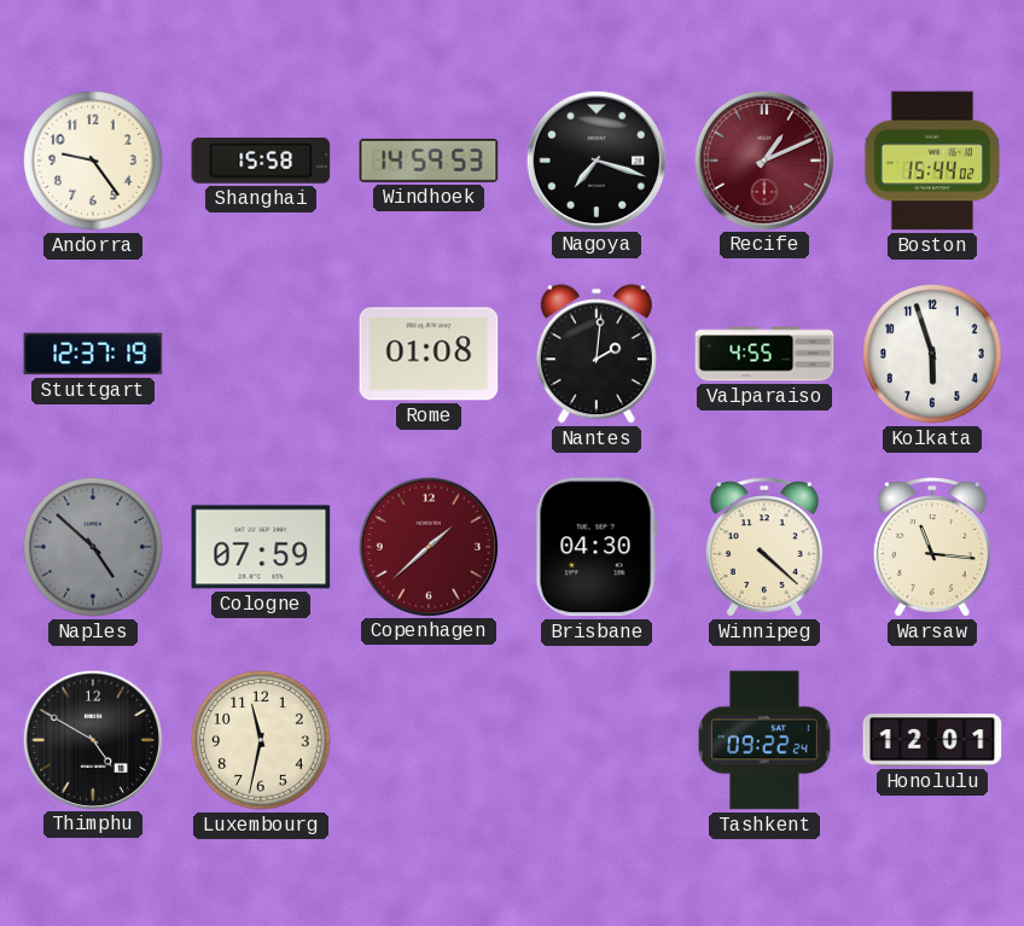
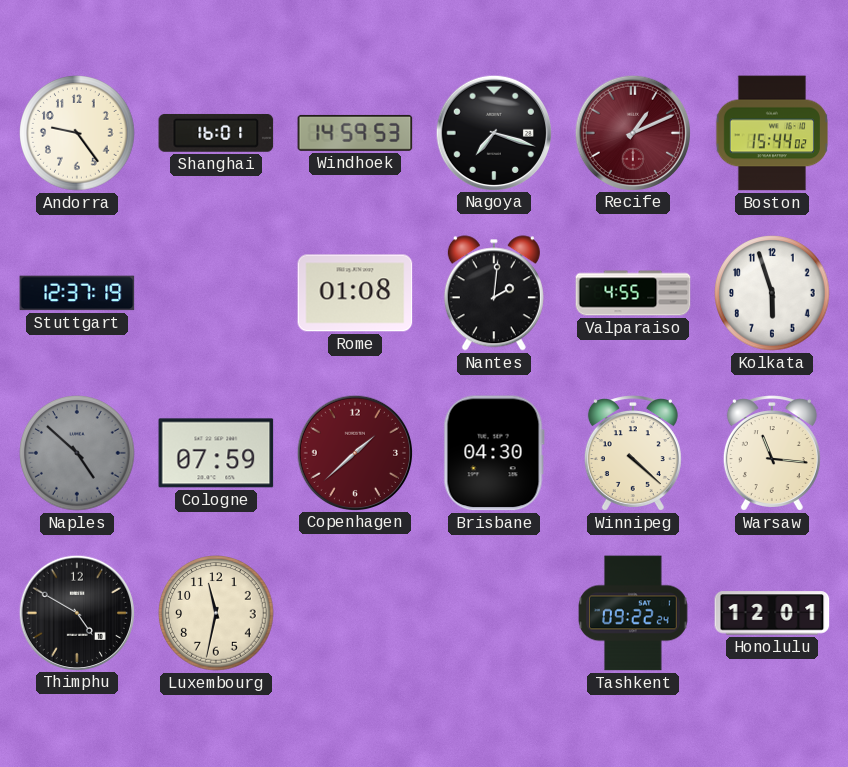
Shanghai: 15:58 -> 16:01
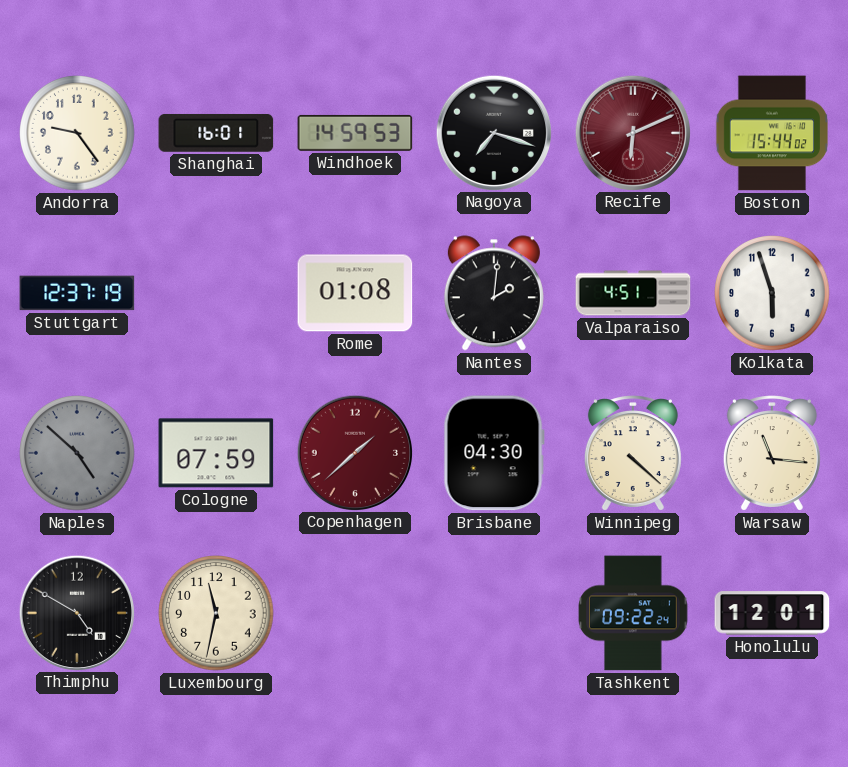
Recife: 1:11 -> 6:11
Valparaiso: 4:55 -> 4:51
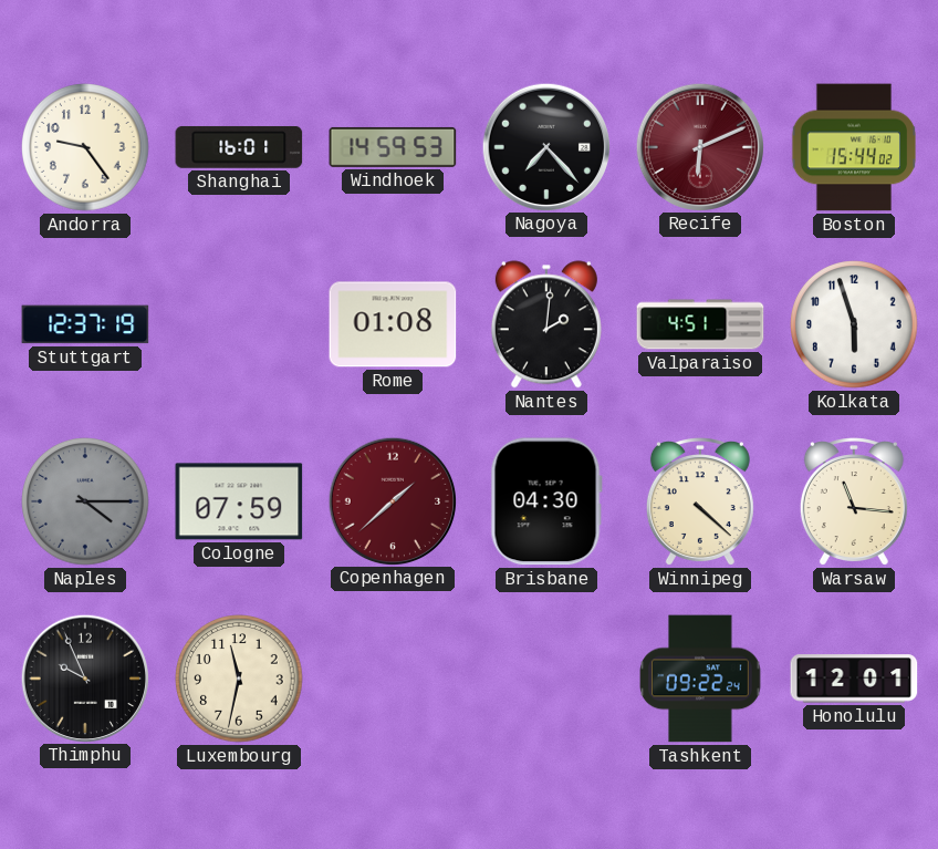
Nagoya: 7:18 -> 7:23
Naples: 4:52 -> 4:15
Thimphu: 4:50 -> 9:56
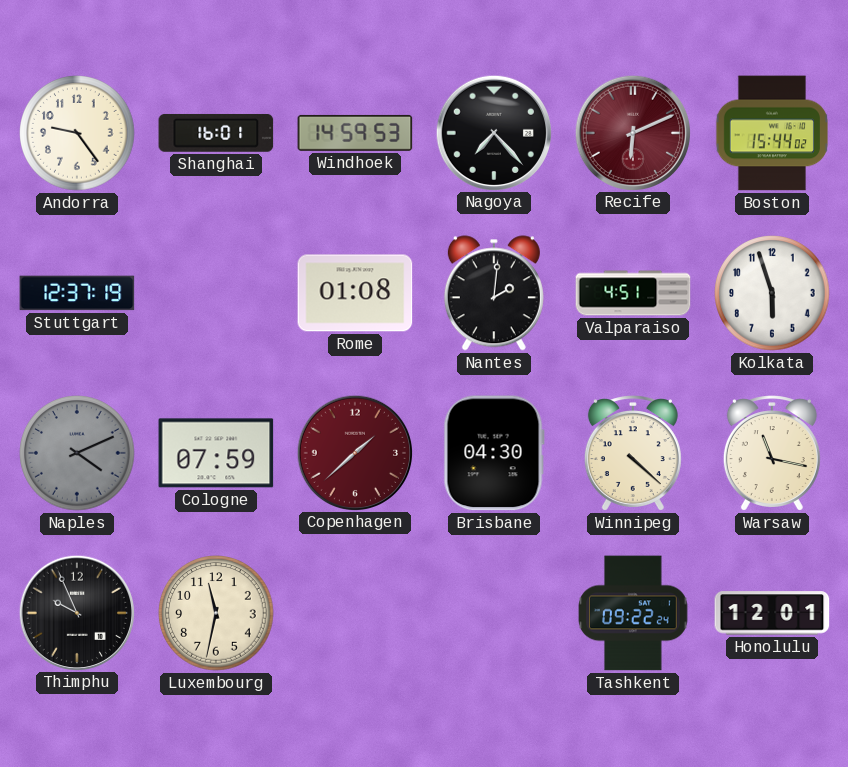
Naples: 4:15 -> 4:11
Warsaw: 11:16 -> 11:17
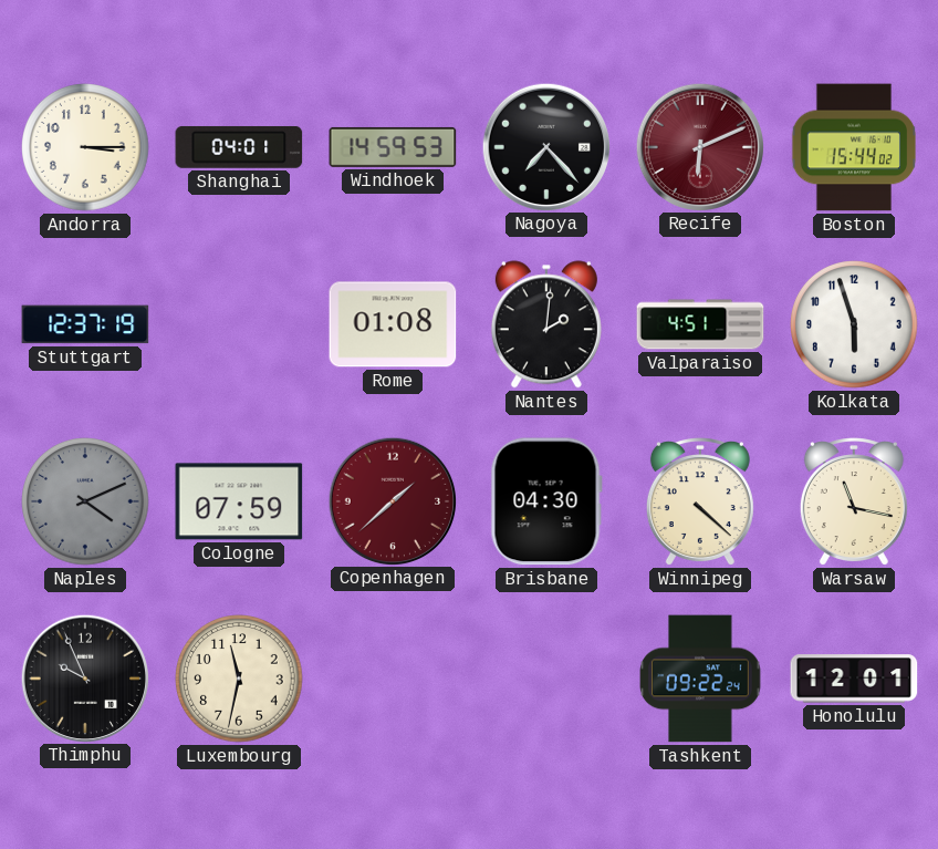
Andorra: 9:24 -> 3:15
Shanghai: 16:01 -> 04:01
